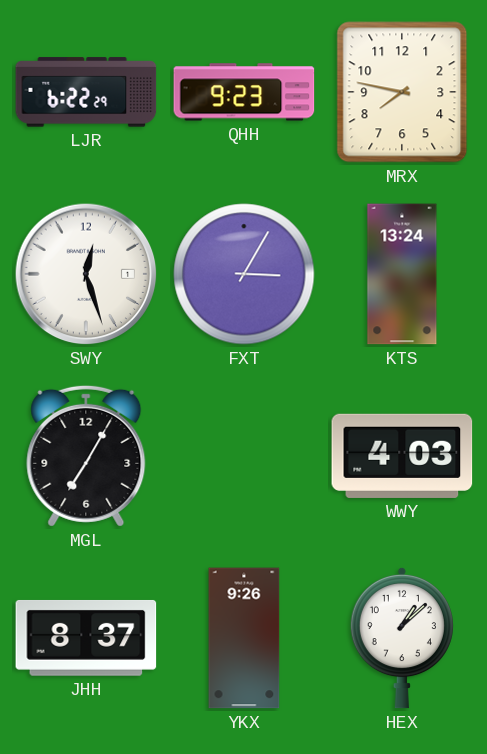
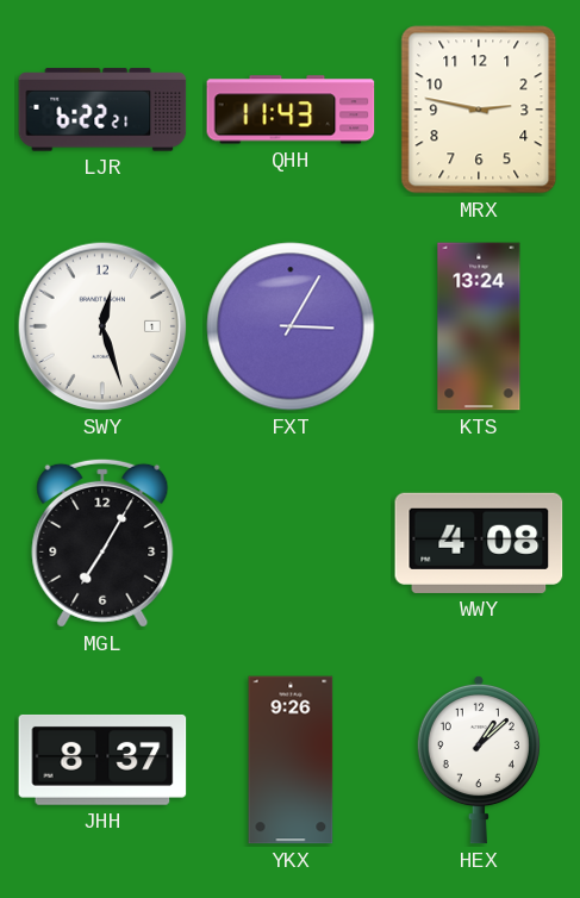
LJR: 6:22:29 -> 6:22:21
QHH: 9:23 -> 11:43
MRX: 7:47 -> 2:47
WWY: 4:03 -> 4:08
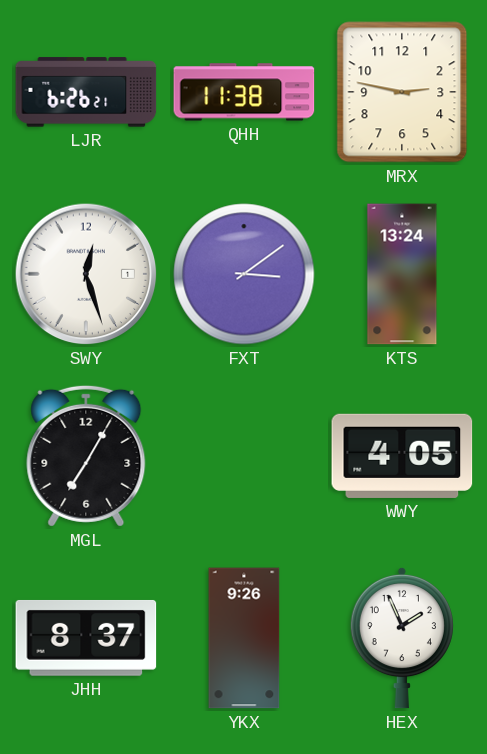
LJR: 6:22 -> 6:26
QHH: 11:43 -> 11:38
FXT: 3:05 -> 3:09
WWY: 4:08 -> 4:05
HEX: 1:08 -> 1:56
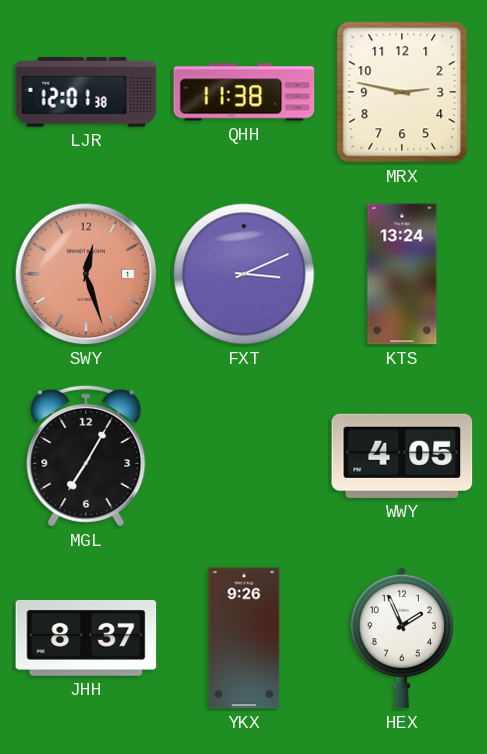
LJR: 6:26 -> 12:01
SWY dial: white -> salmon
FXT: 3:09 -> 3:11
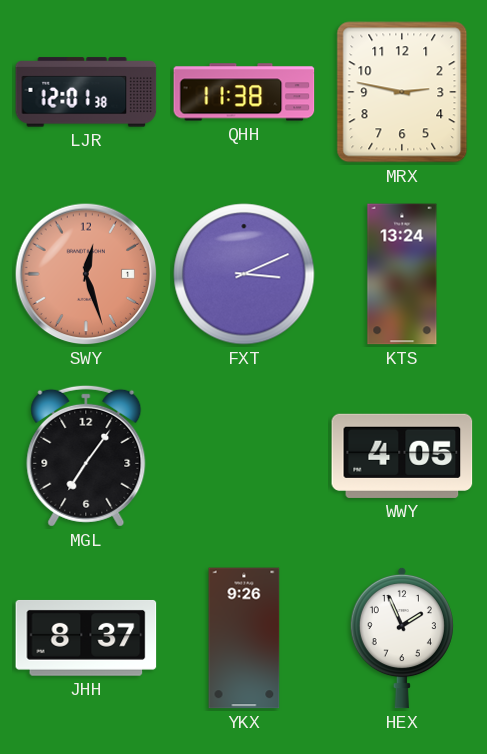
MGL: 7:05 -> 7:06
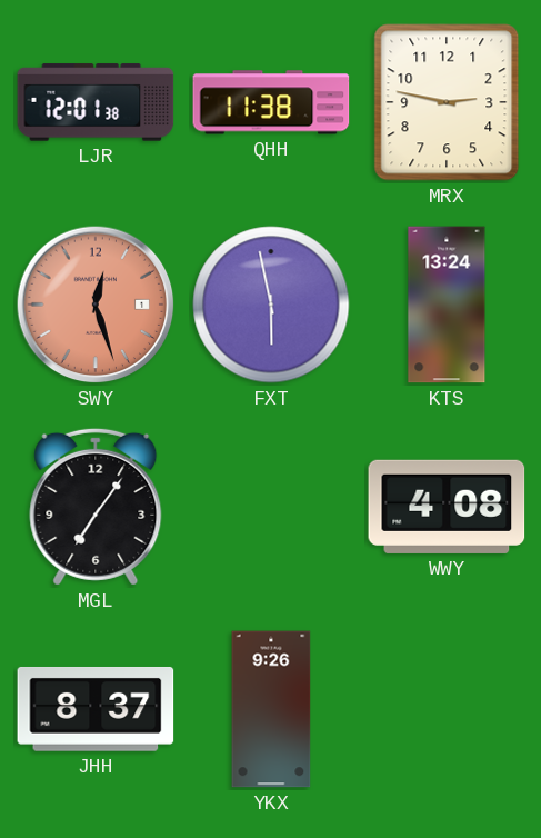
FXT: 3:11 -> 5:58
WWY: 4:05 -> 4:08
HEX: 1:56 -> none
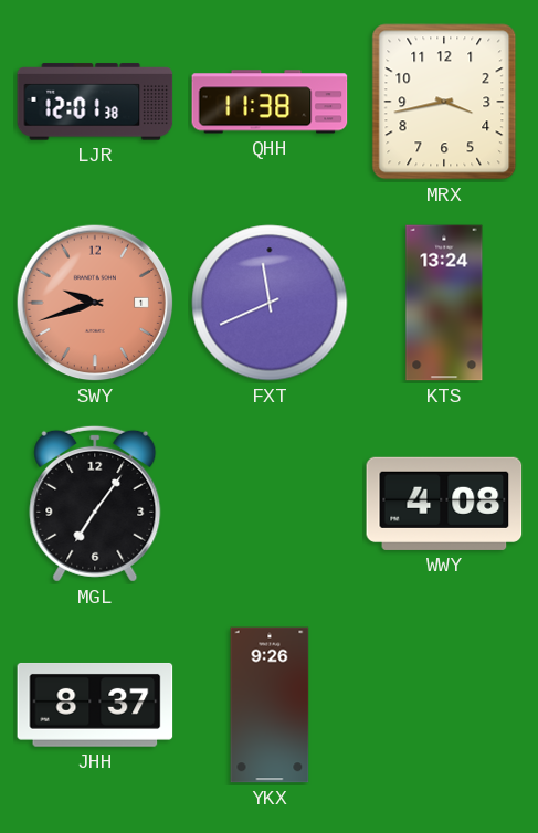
MRX: 2:47 -> 3:43
SWY: 12:27 -> 9:42
FXT: 5:58 -> 11:41
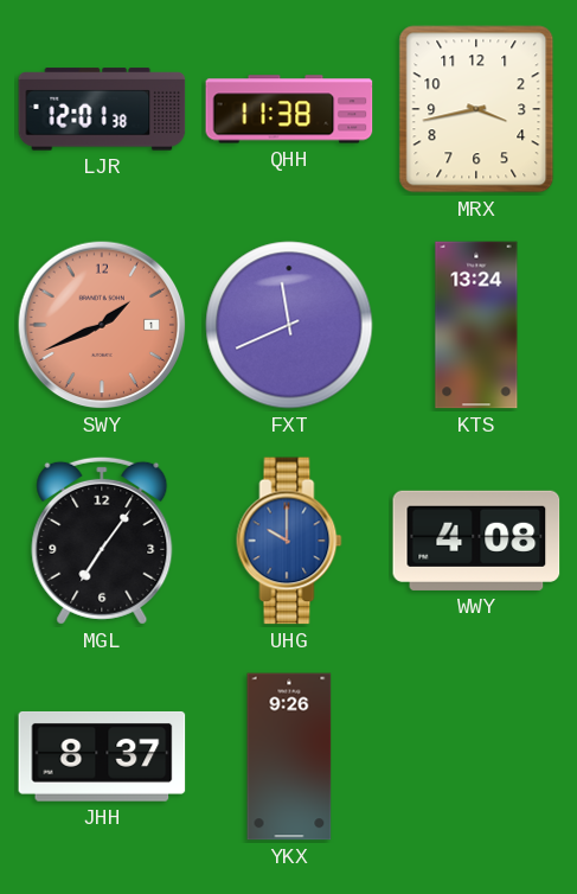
SWY: 9:42 -> 1:41
UHG: none -> 10:00
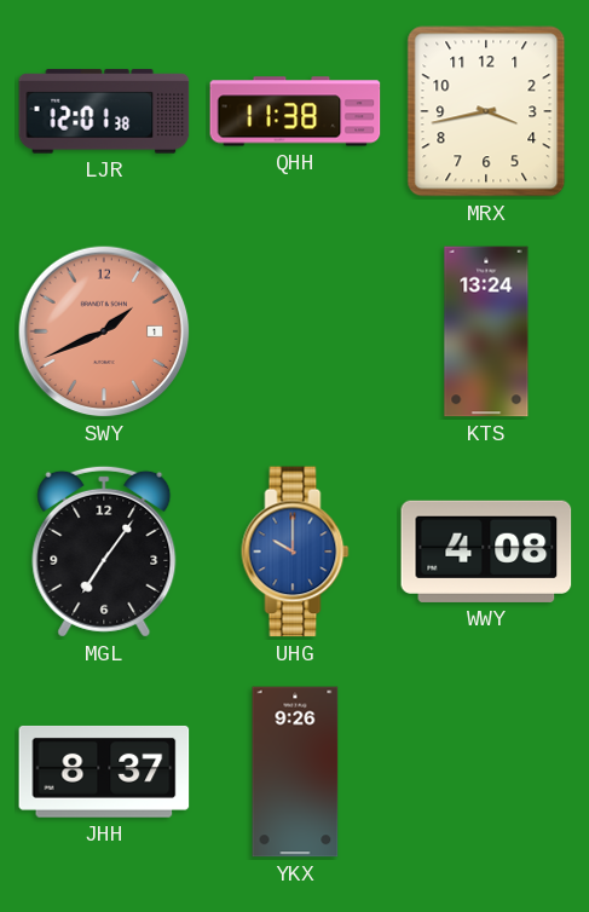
FXT: 11:41 -> none
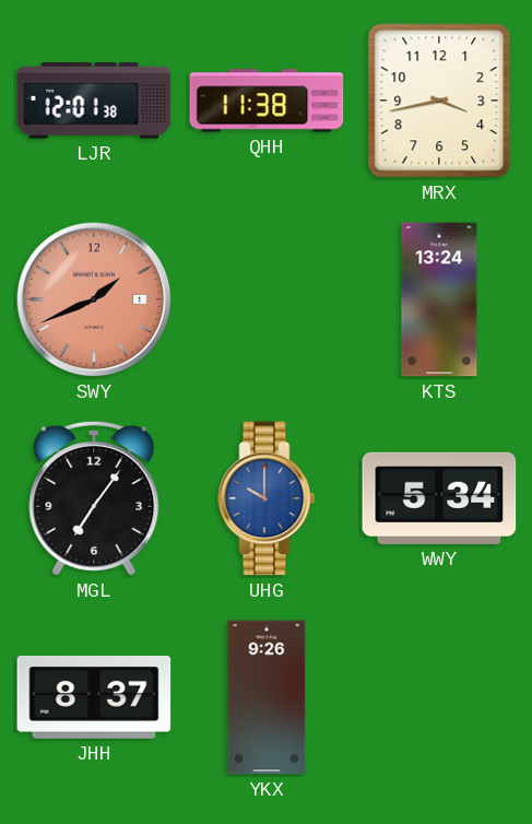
WWY: 4:08 -> 5:34
